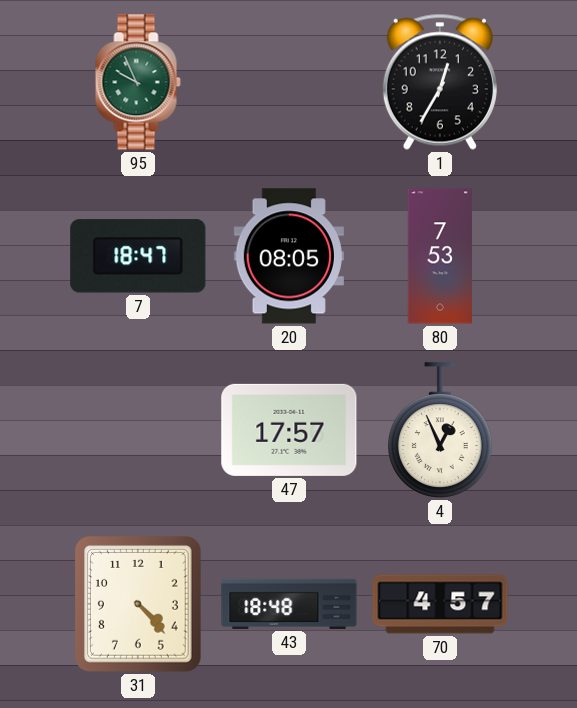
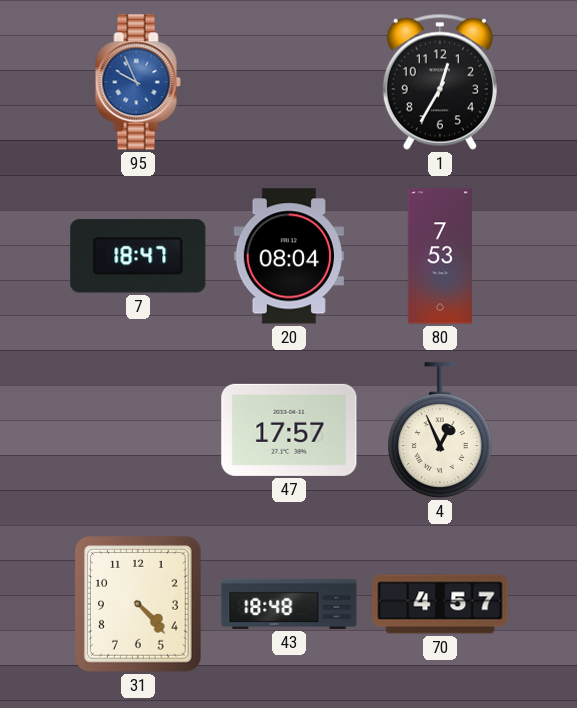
95 dial: green -> blue
20: 08:05 -> 08:04
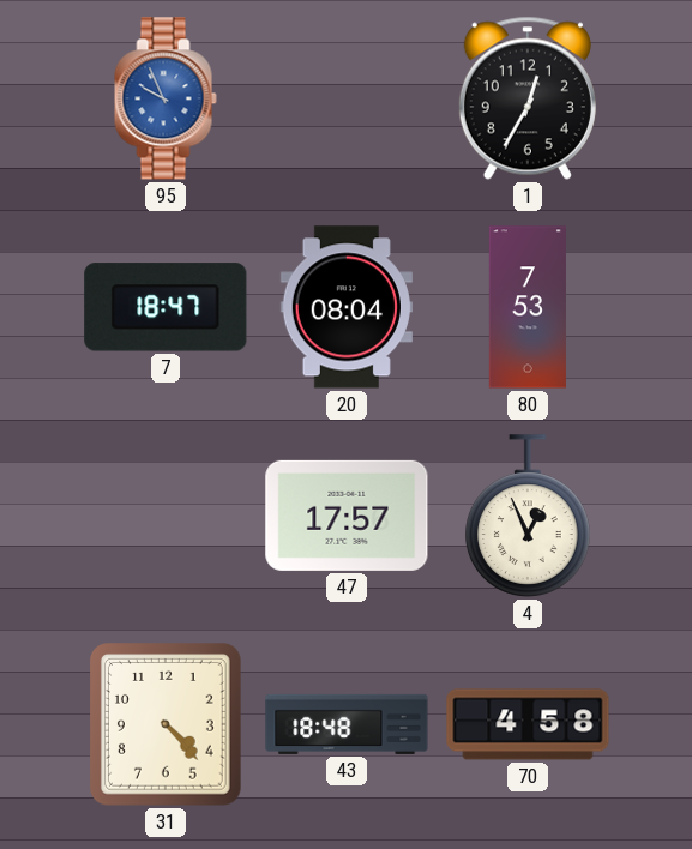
70: 4:57 -> 4:58
